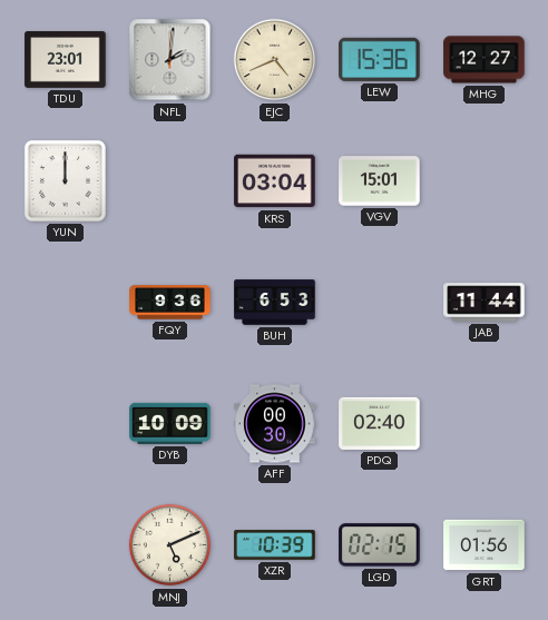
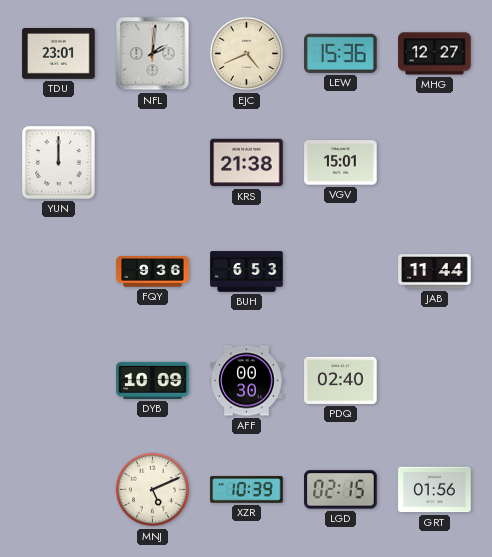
KRS: 03:04 -> 21:38
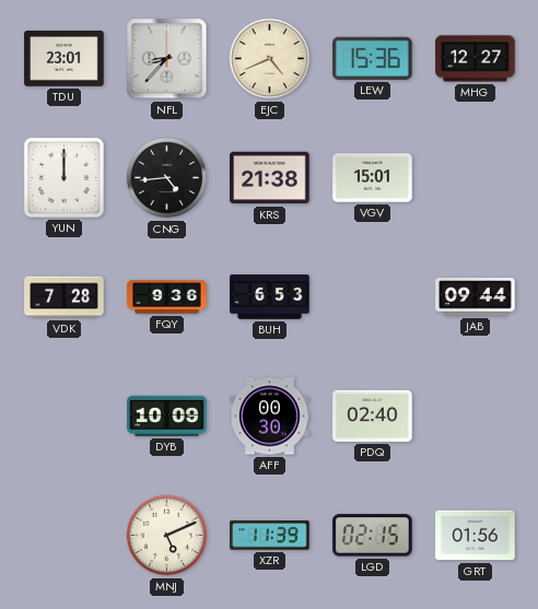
NFL: 2:01 -> 8:37
CNG: none -> 4:44
VDK: none -> 7:28
JAB: 11:44 -> 09:44
XZR: 10:39 -> 11:39
